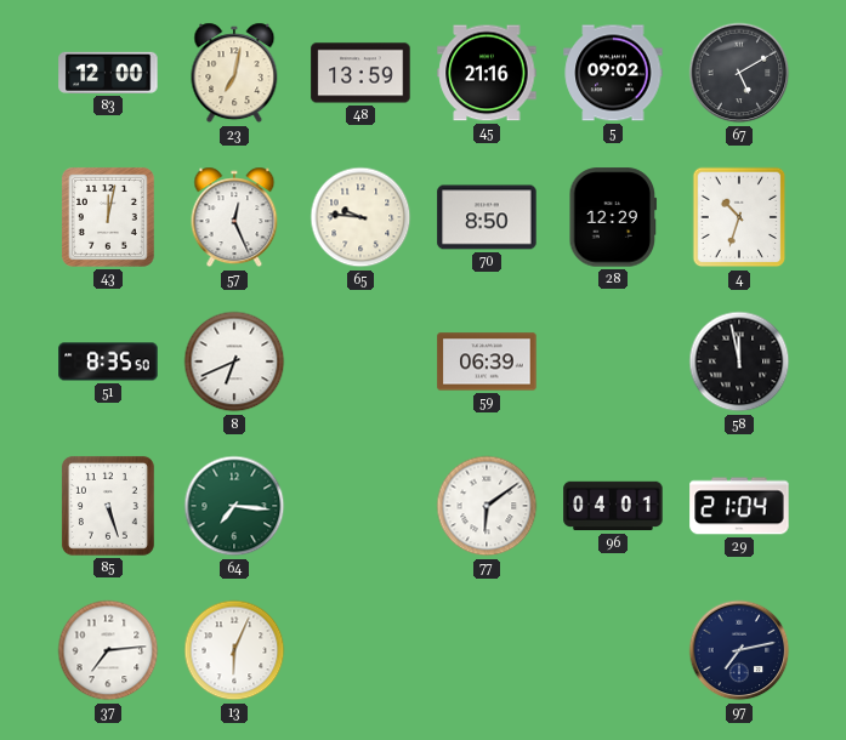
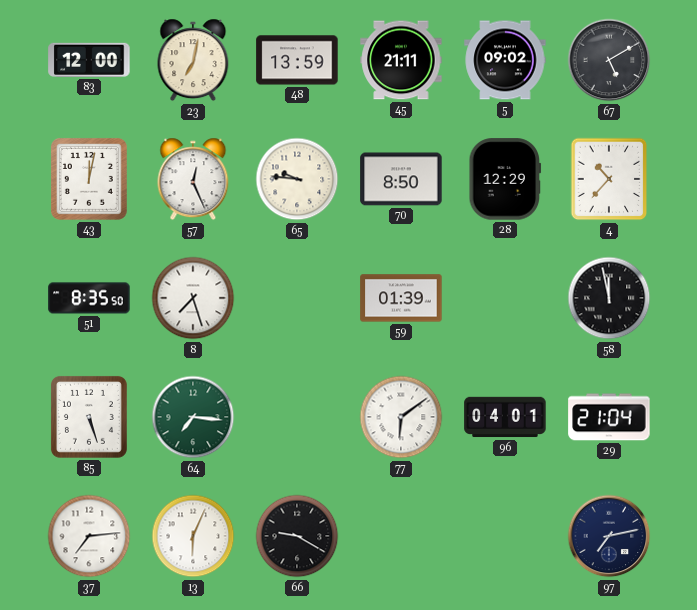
45: 21:16 -> 21:11
4: 10:33 -> 10:37
8: 6:41 -> 7:27
59: 06:39 -> 01:39
66: none -> 9:20
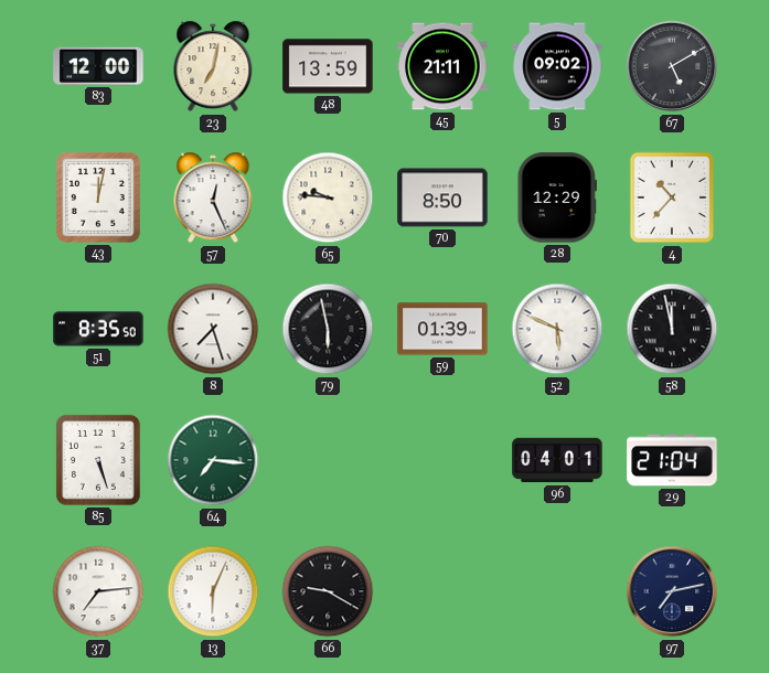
79: none -> 5:58
52: none -> 5:49
77: 6:09 -> none
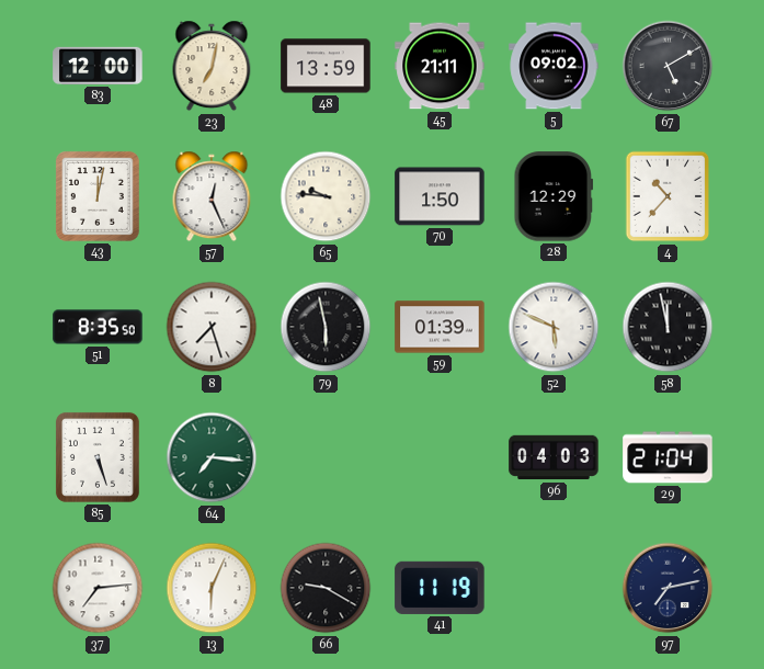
70: 8:50 -> 1:50
96: 04:01 -> 04:03
41: none -> 11:19
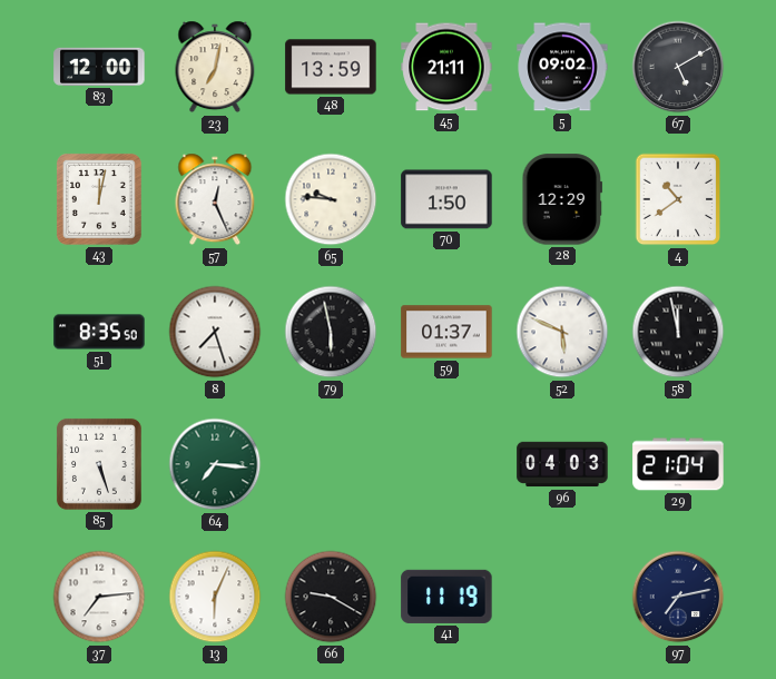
4: 10:37 -> 10:39
59: 01:39 -> 01:37
